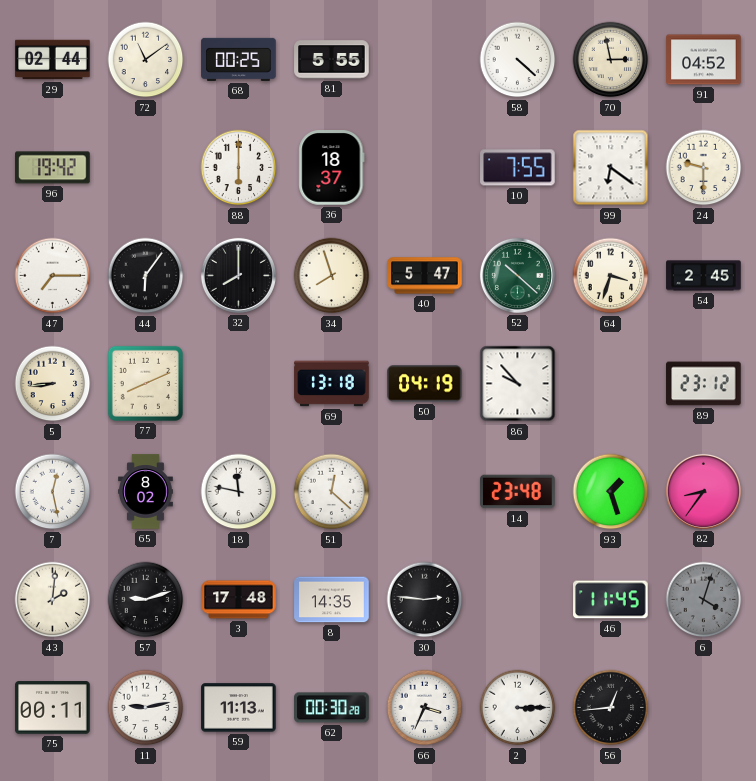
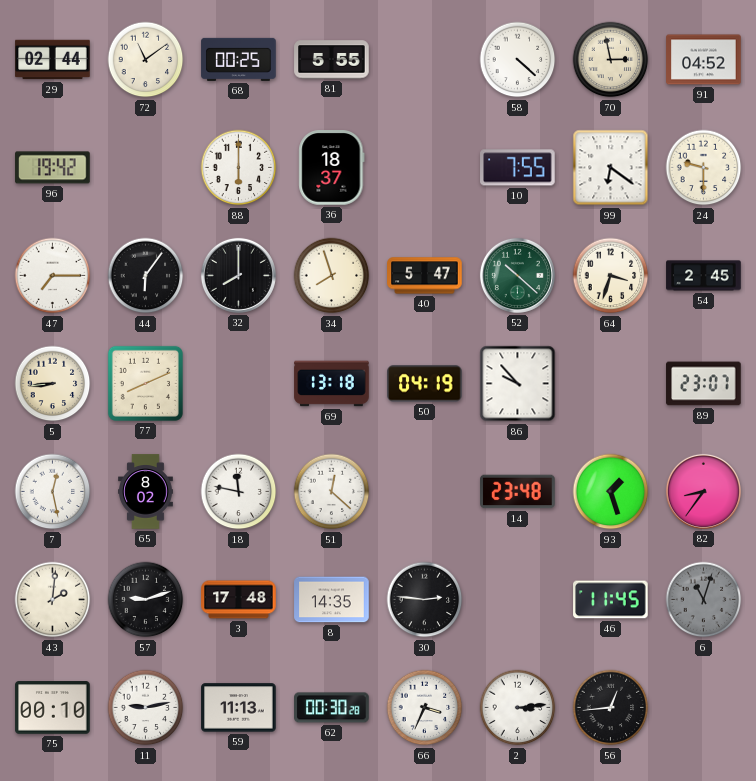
89: 23:12 -> 23:07
6: 4:03 -> 11:03
75: 00:11 -> 00:10
2: 3:15 -> 3:14
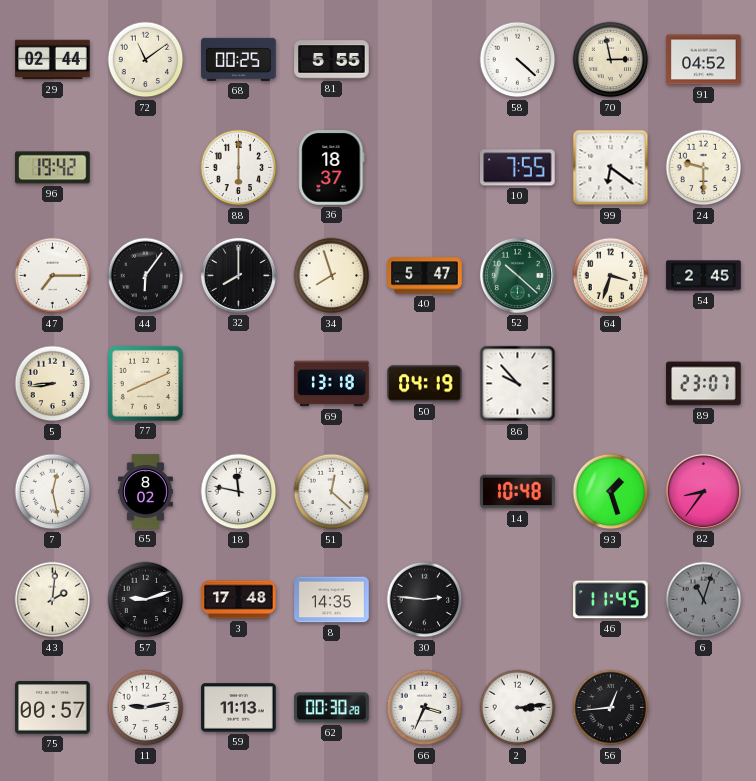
14: 23:48 -> 10:48
75: 00:10 -> 00:57
